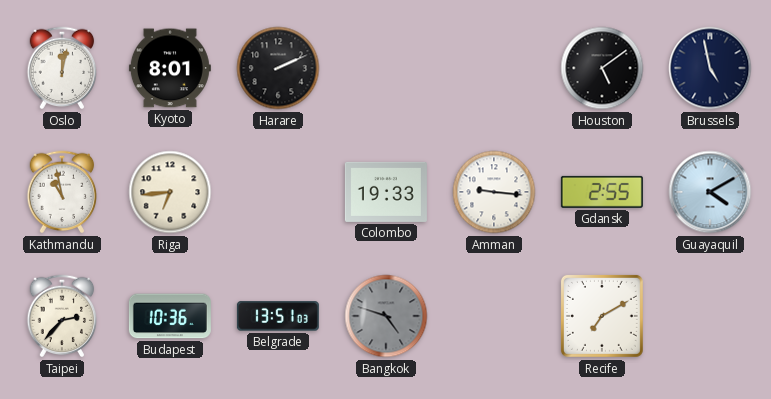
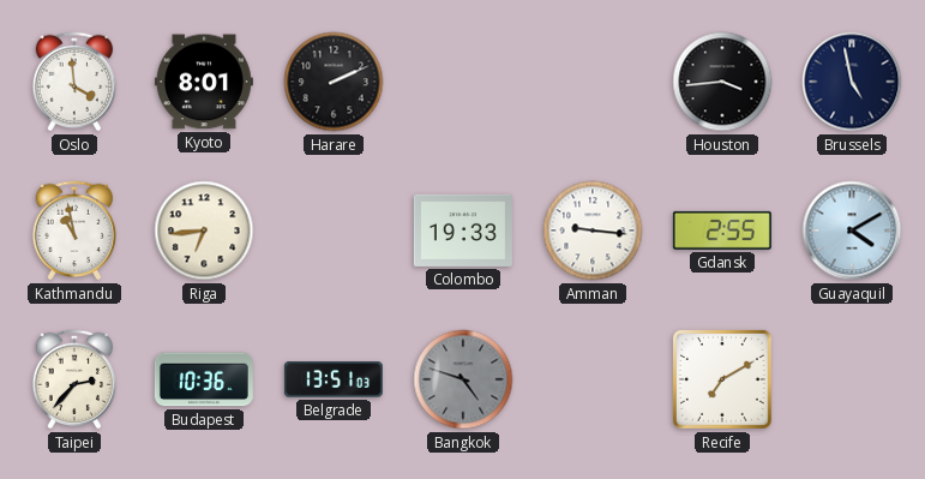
Oslo: 12:02 -> 3:59
Houston: 5:09 -> 3:44
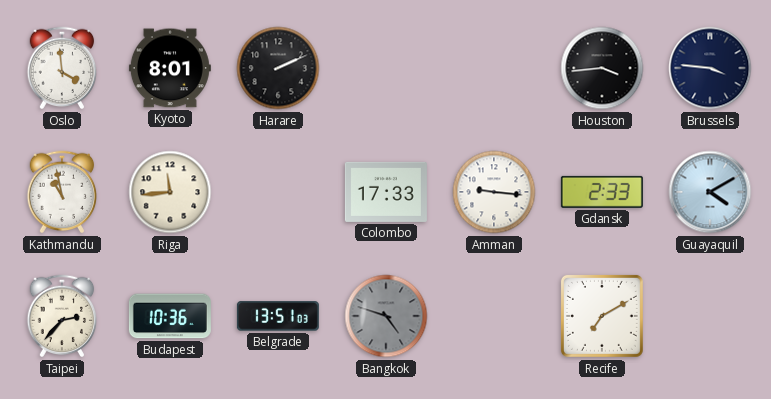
Brussels: 4:58 -> 3:46
Riga: 6:44 -> 11:44
Colombo: 19:33 -> 17:33
Gdansk: 2:55 -> 2:33
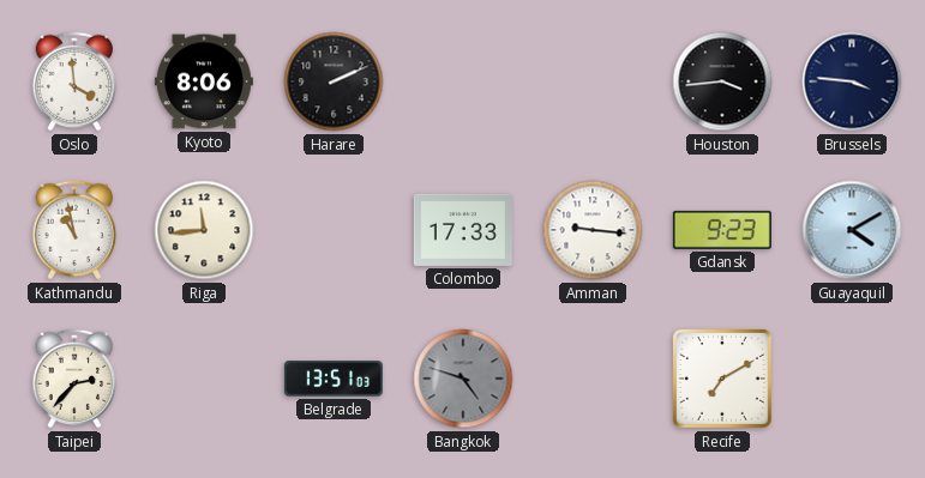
Kyoto: 8:01 -> 8:06
Gdansk: 2:33 -> 9:23
Budapest: 10:36 -> none
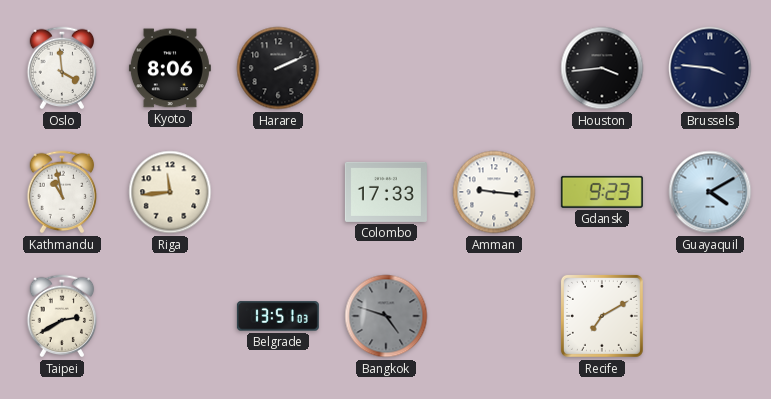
Taipei: 2:37 -> 2:40
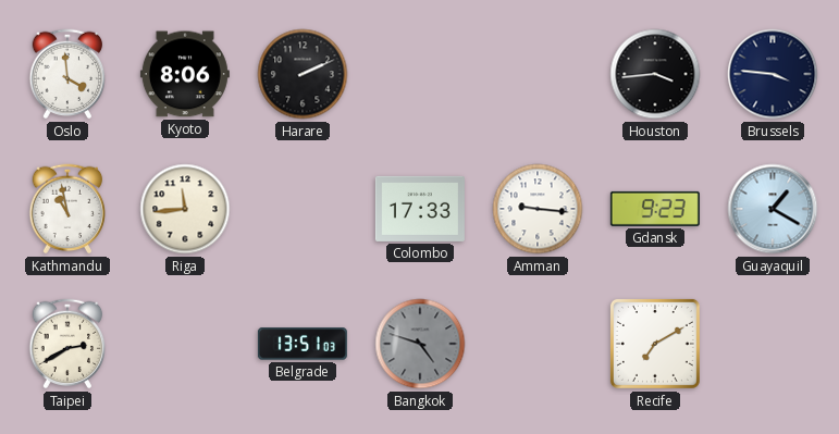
Guayaquil: 4:10 -> 1:20
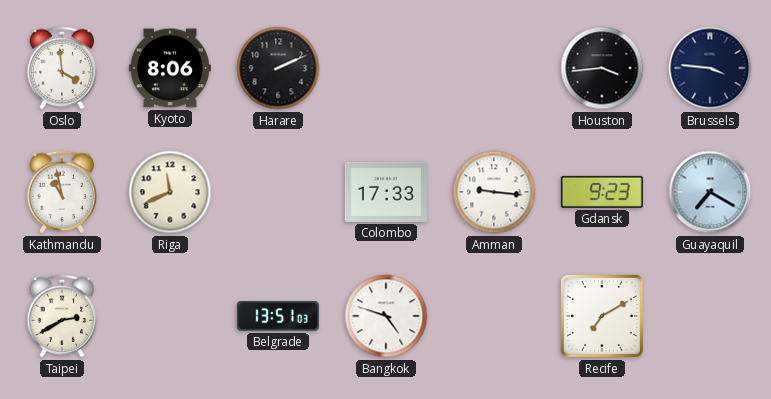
Riga: 11:44 -> 11:41
Guayaquil: 1:20 -> 7:20
Bangkok dial: grey -> white
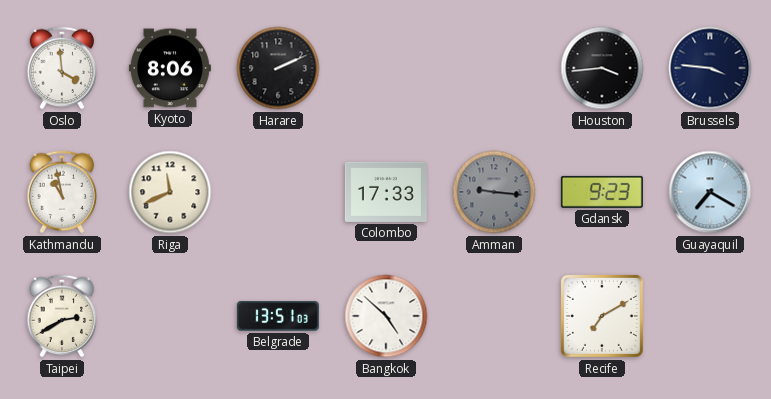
Amman dial: white -> grey
Bangkok: 4:48 -> 4:52
